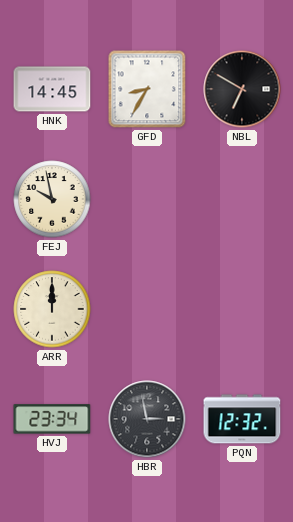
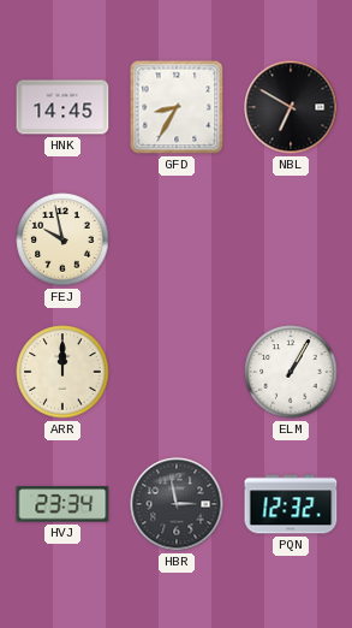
ELM: none -> 1:05
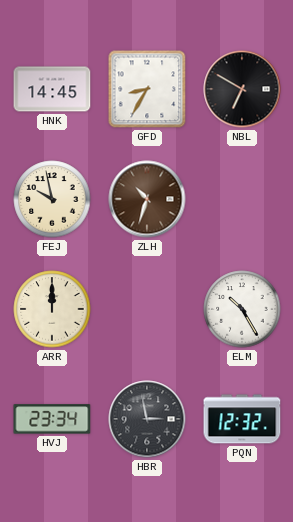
ZLH: none -> 10:33
ELM: 1:05 -> 10:25
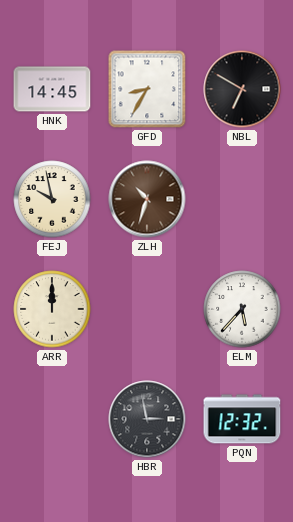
ELM: 10:25 -> 5:37
HVJ: 23:34 -> none
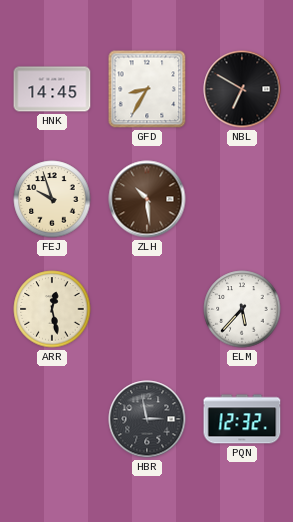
FEJ: 9:58 -> 9:57
ZLH: 10:33 -> 10:29
ARR: 12:00 -> 12:28
